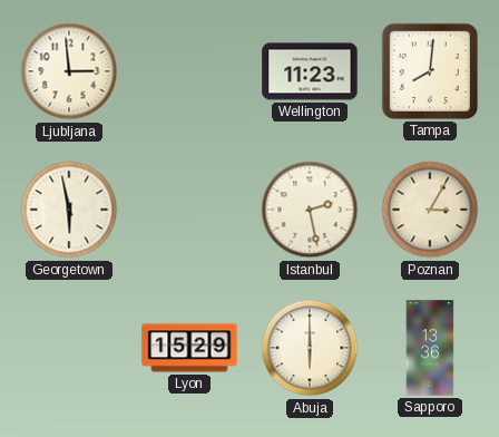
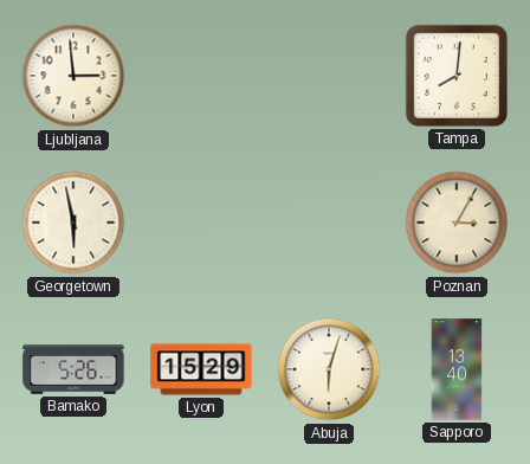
Wellington: 11:23 -> none
Istanbul: 2:28 -> none
Bamako: none -> 5:26
Abuja: 6:00 -> 6:03
Sapporo: 13:36 -> 13:40
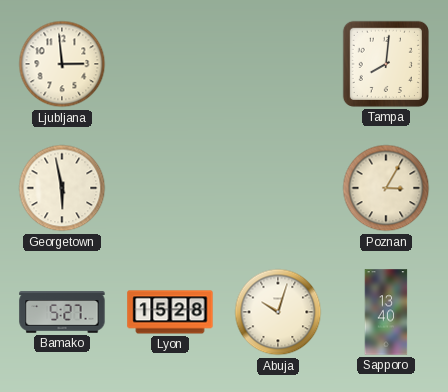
Bamako: 5:26 -> 5:27
Lyon: 15:29 -> 15:28
Abuja: 6:03 -> 10:03
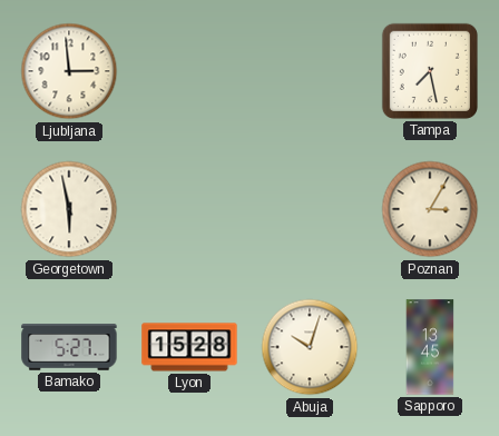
Tampa: 8:01 -> 7:28
Sapporo: 13:40 -> 13:45
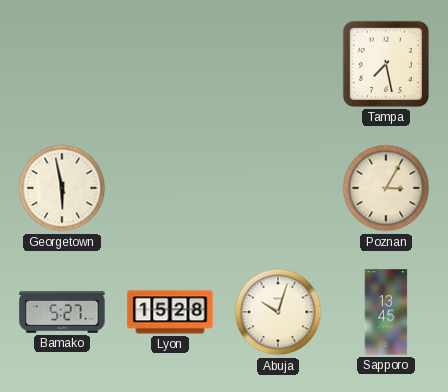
Ljubljana: 2:59 -> none
